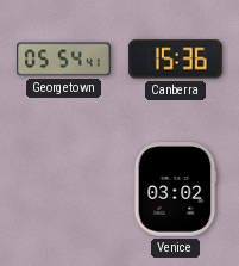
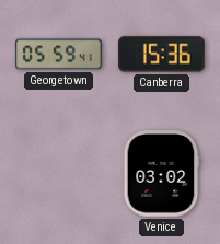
Georgetown: 05:54 -> 05:59
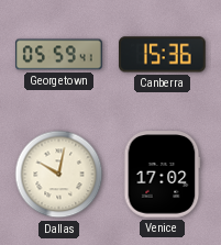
Dallas: none -> 10:02
Venice: 03:02 -> 17:02
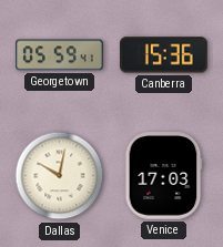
Venice: 17:02 -> 17:03
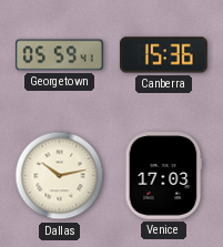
Dallas: 10:02 -> 10:13
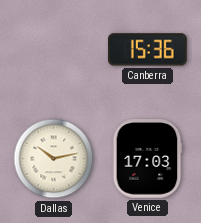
Georgetown: 05:59 -> none
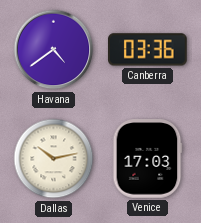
Havana: none -> 4:39
Canberra: 15:36 -> 03:36
